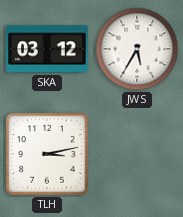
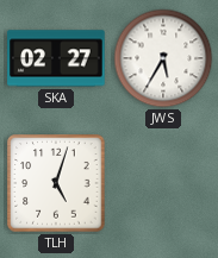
SKA: 03:12 -> 02:27
TLH: 3:13 -> 5:03
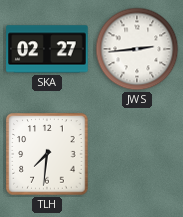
JWS: 5:35 -> 2:44
TLH: 5:03 -> 7:31
